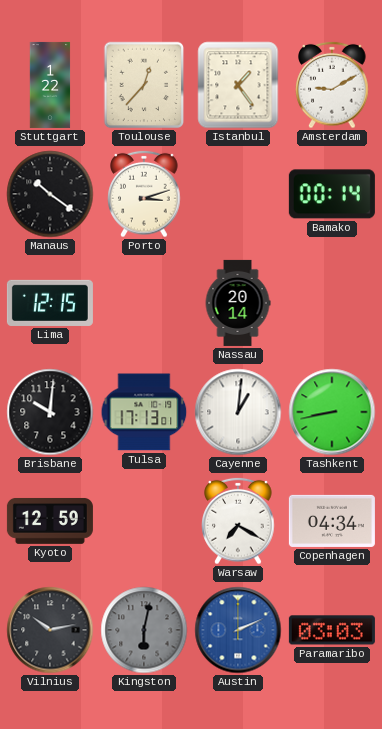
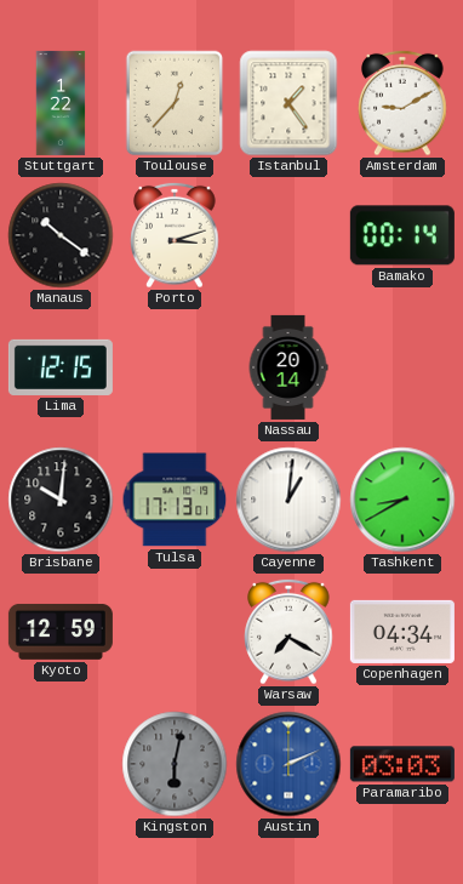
Tashkent: 8:43 -> 8:40
Vilnius: 10:13 -> none
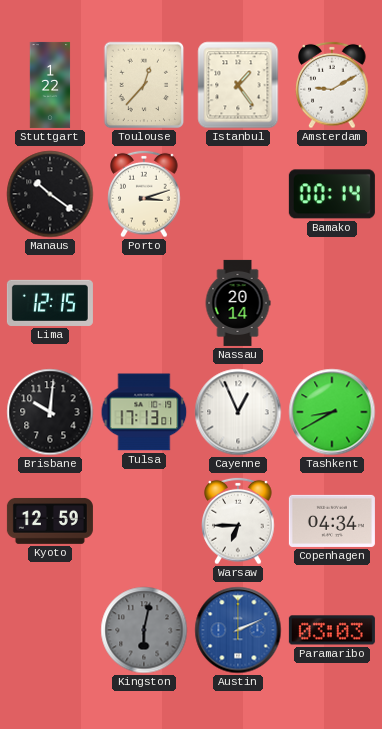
Cayenne: 1:01 -> 12:56
Warsaw: 7:20 -> 6:45
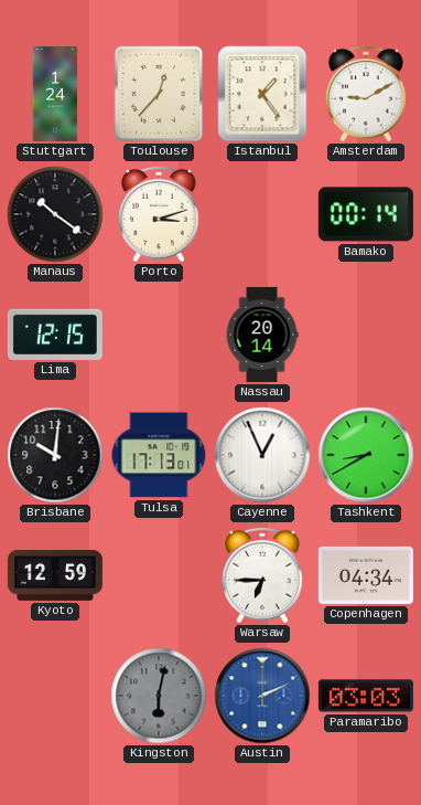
Stuttgart: 1:22 -> 1:24
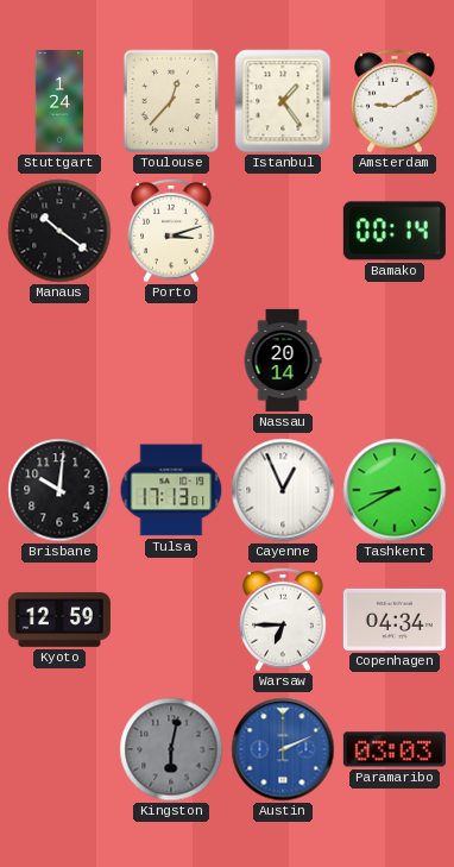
Lima: 12:15 -> none
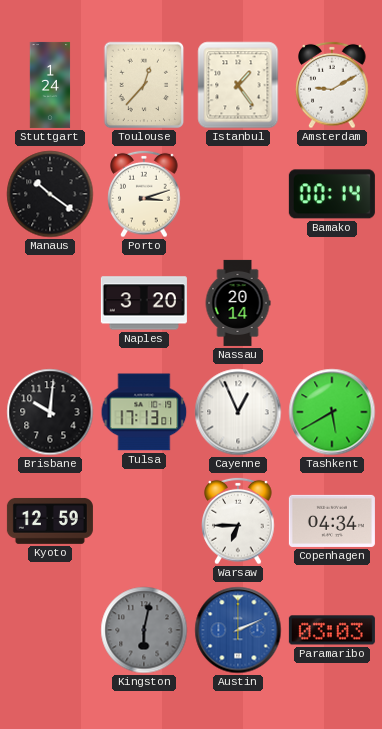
Naples: none -> 3:20
Tashkent: 8:40 -> 5:40
